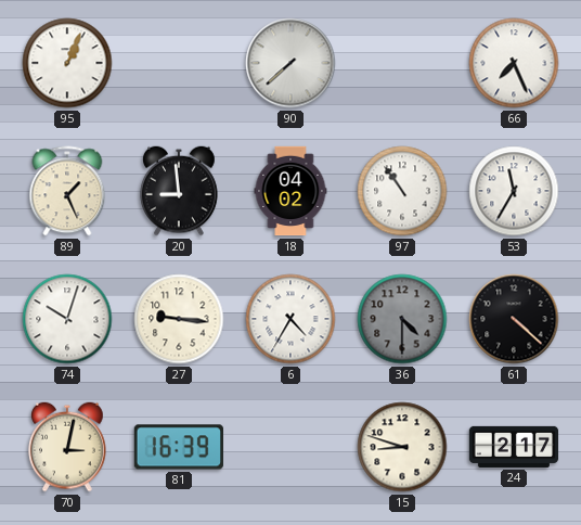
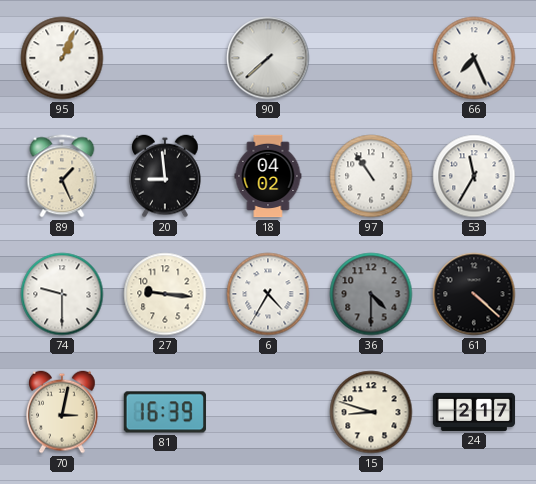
74: 10:03 -> 9:30
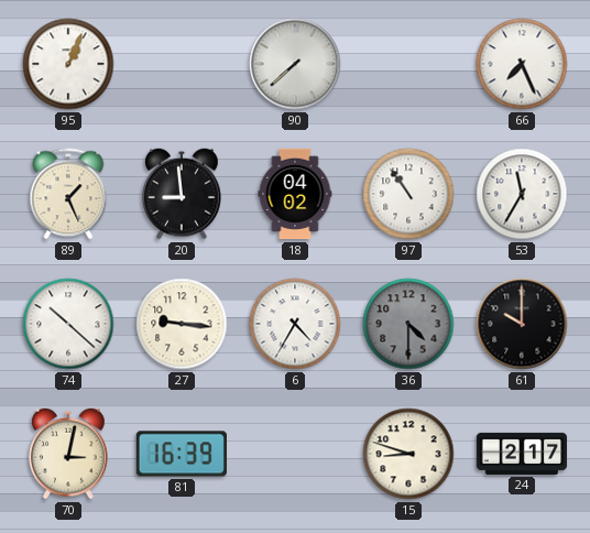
74: 9:30 -> 10:22
61: 4:22 -> 10:00
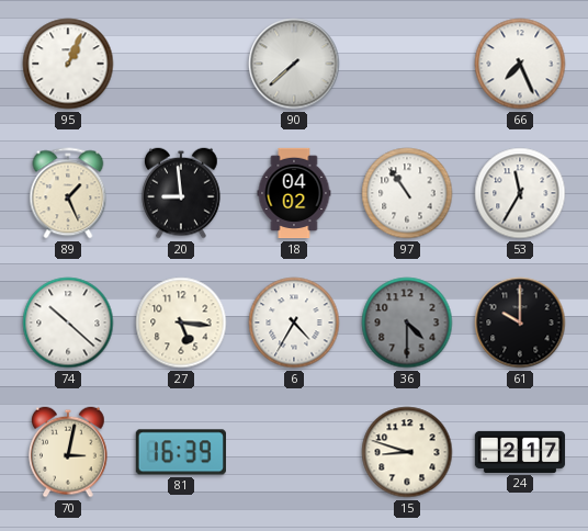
27: 9:16 -> 5:16
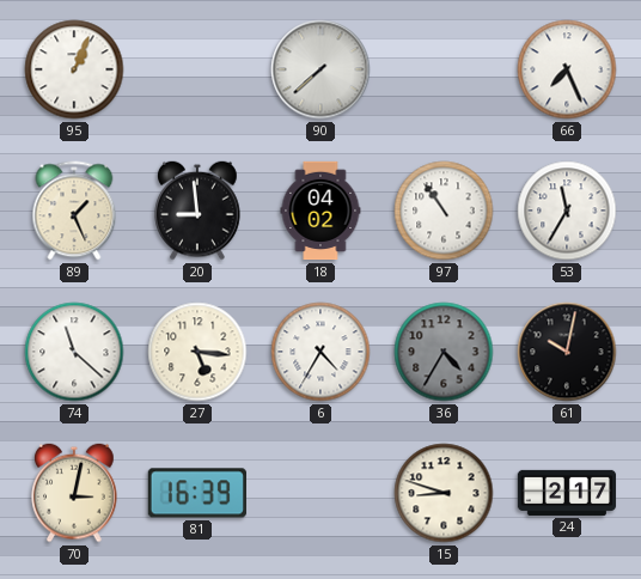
74: 10:22 -> 11:22
36: 4:30 -> 4:35
61: 10:00 -> 10:02
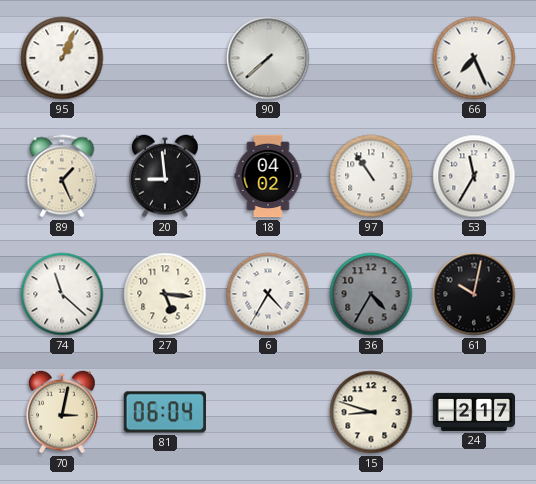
81: 16:39 -> 06:04
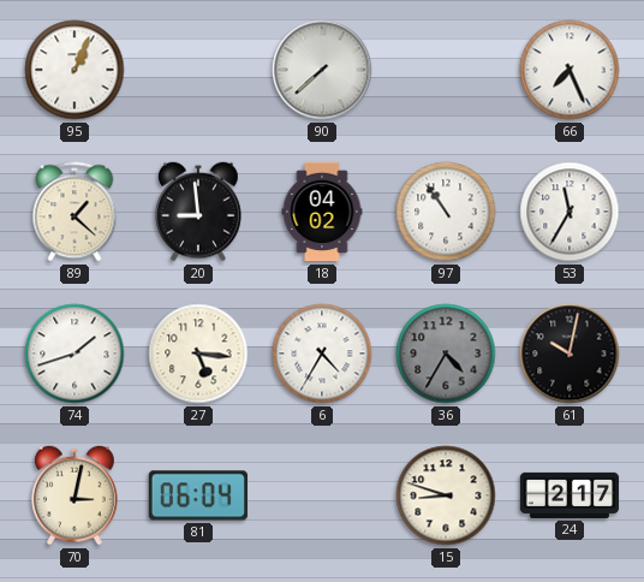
89: 1:26 -> 1:22
74: 11:22 -> 1:42
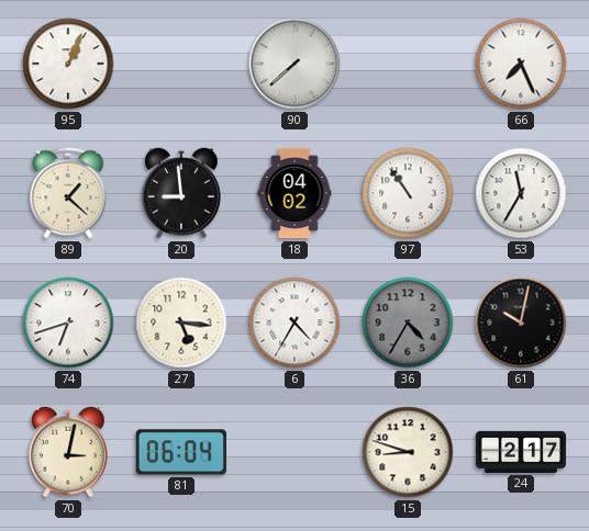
74: 1:42 -> 6:42
